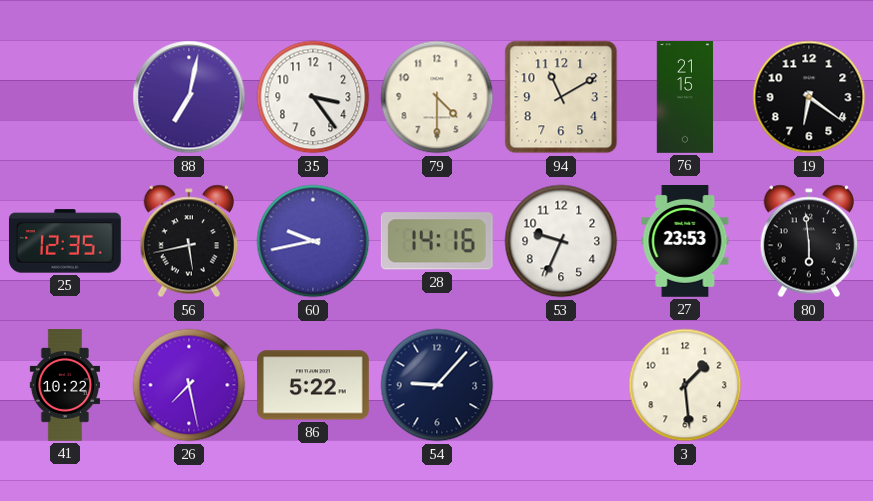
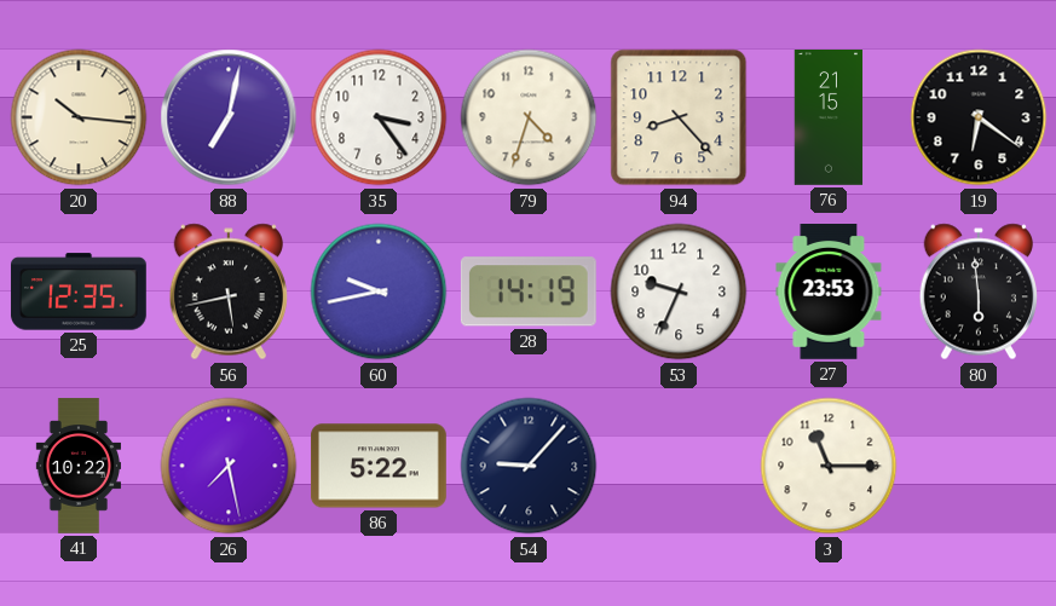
20: none -> 10:16
79: 4:30 -> 4:33
94: 11:10 -> 8:23
28: 14:16 -> 14:19
3: 1:29 -> 11:15
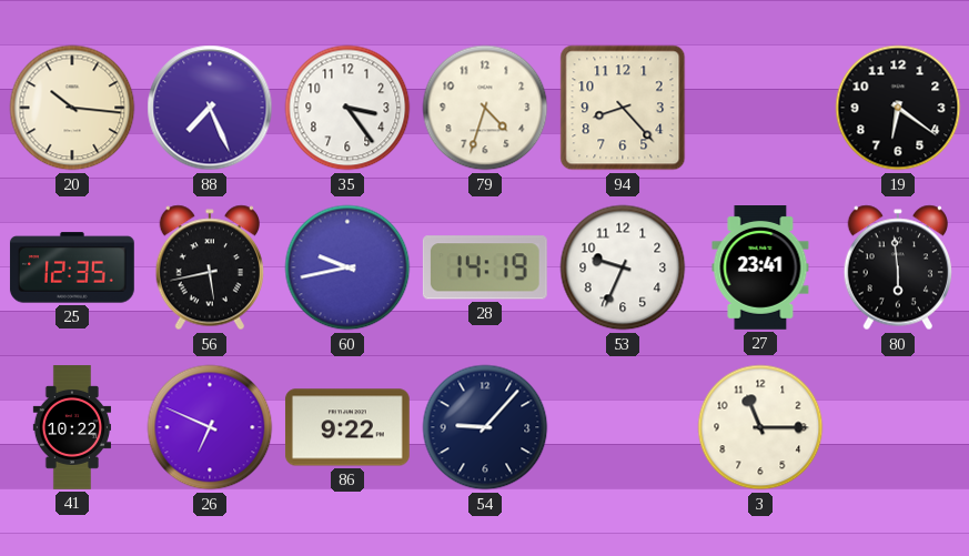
88: 7:02 -> 7:26
76: 21:15 -> none
27: 23:53 -> 23:41
26: 7:28 -> 6:49
86: 5:22 -> 9:22
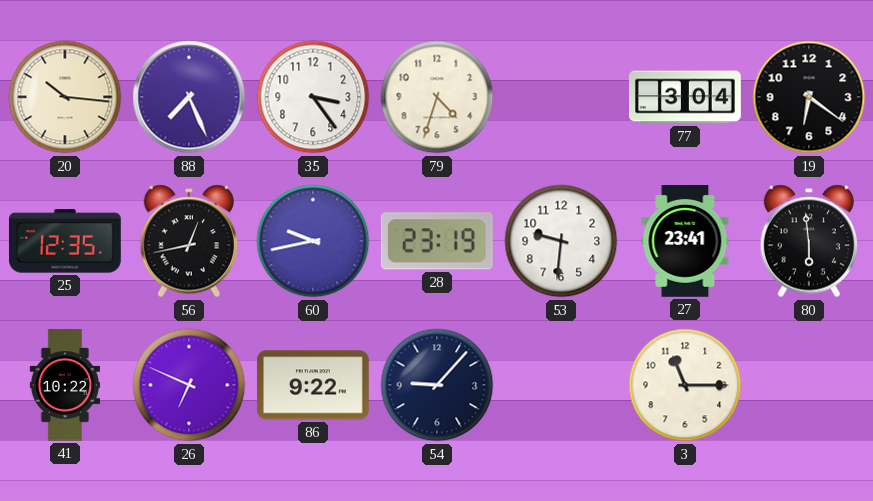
94: 8:23 -> none
77: none -> 3:04
56: 5:43 -> 12:43
28: 14:19 -> 23:19
53: 9:34 -> 9:31
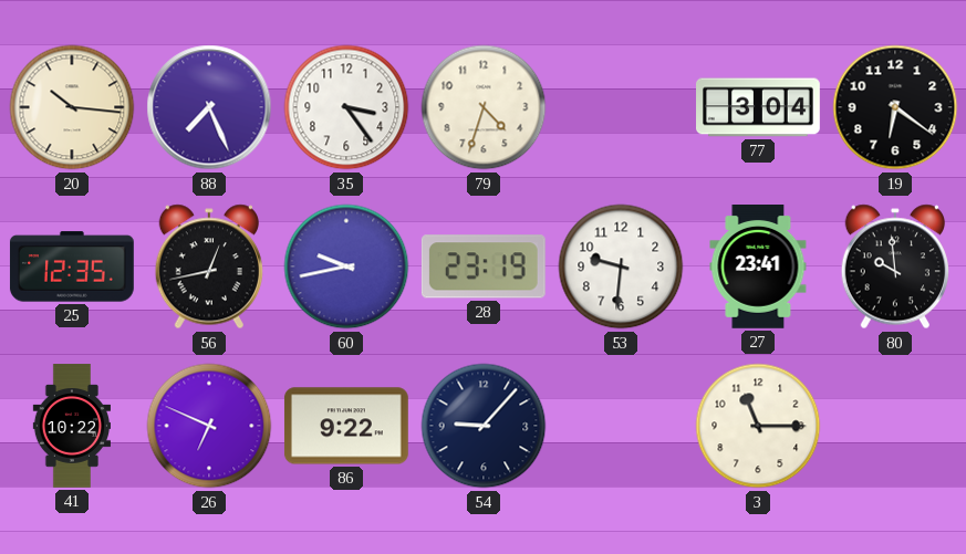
80: 5:59 -> 9:59
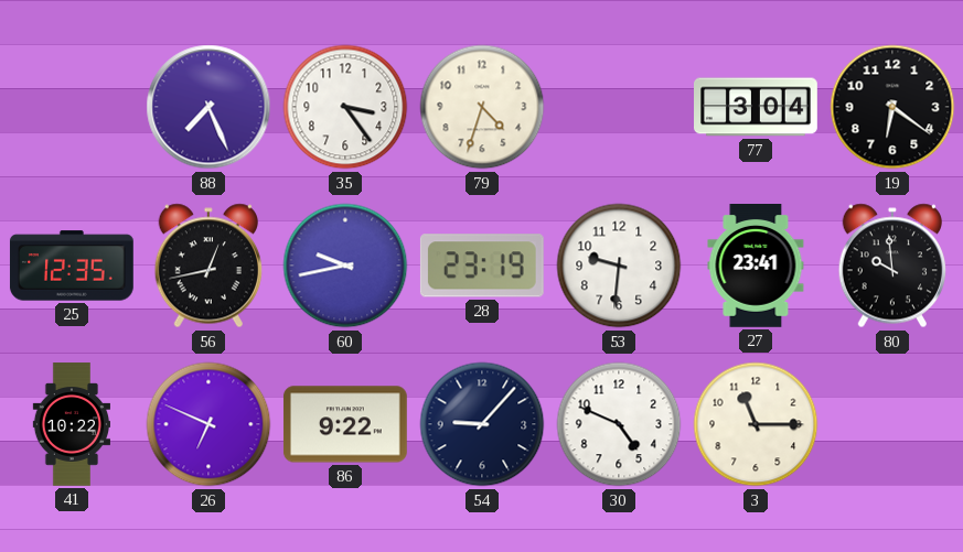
20: 10:16 -> none
30: none -> 4:49
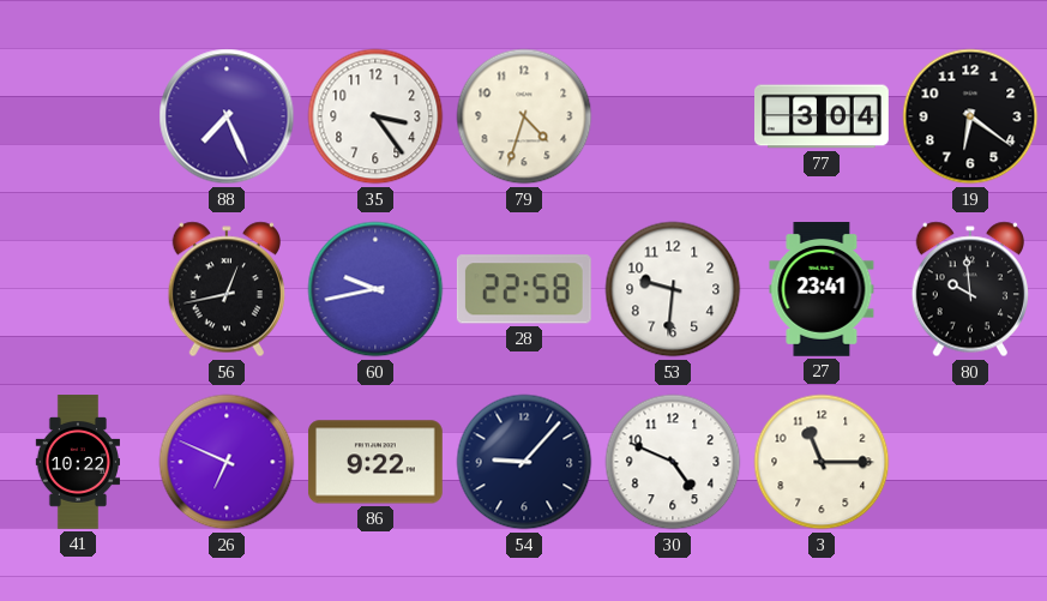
25: 12:35 -> none
28: 23:19 -> 22:58
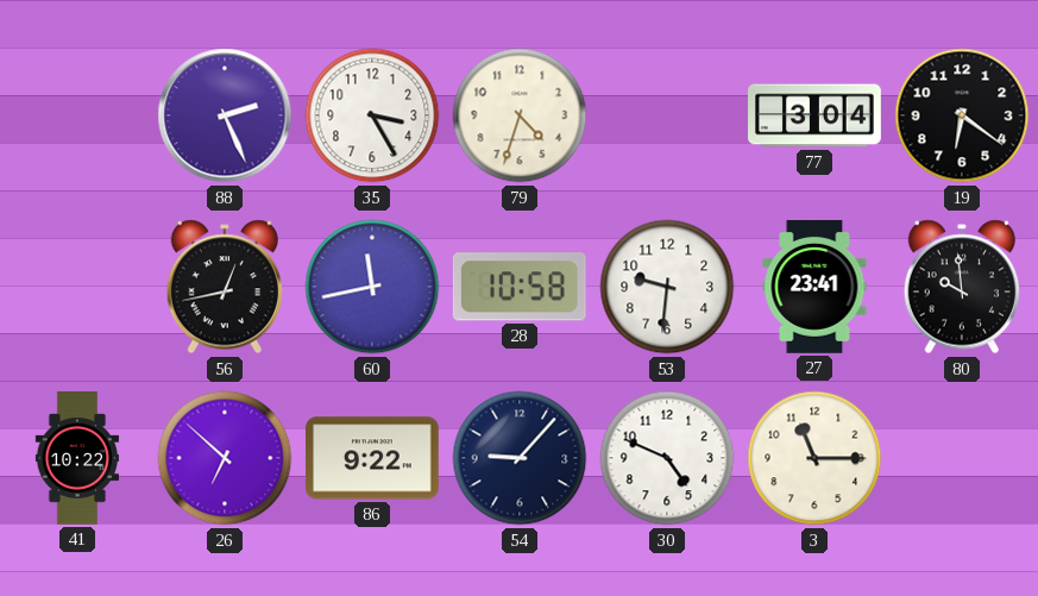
88: 7:26 -> 2:26
35: 3:24 -> 3:25
60: 9:43 -> 11:43
28: 22:58 -> 10:58
26: 6:49 -> 6:52
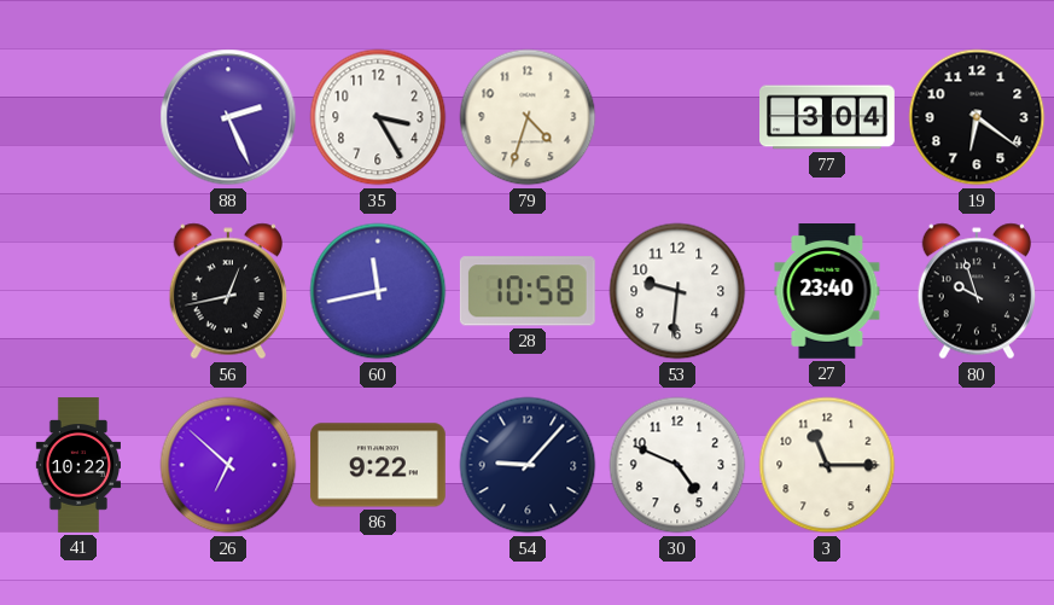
27: 23:41 -> 23:40
80: 9:59 -> 9:57
